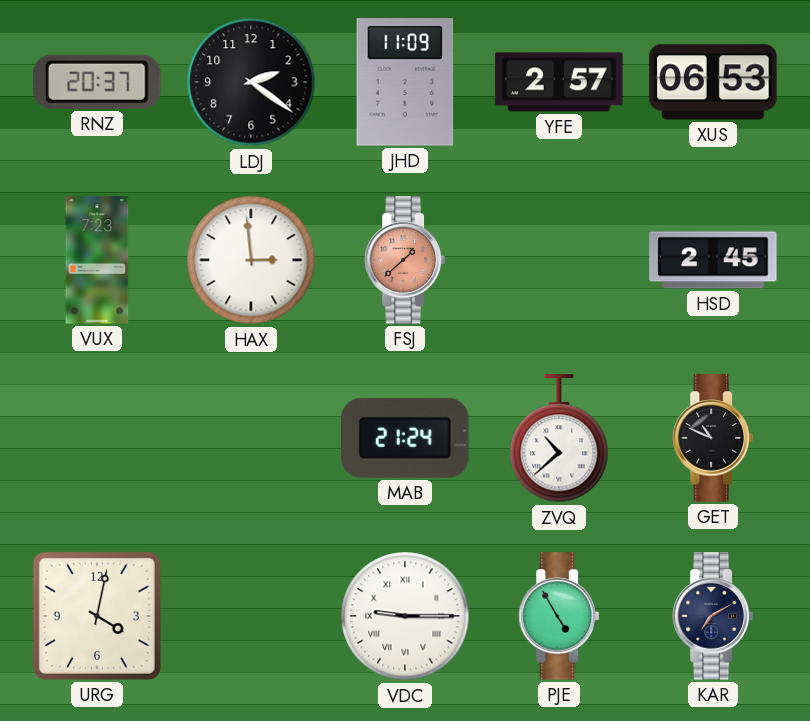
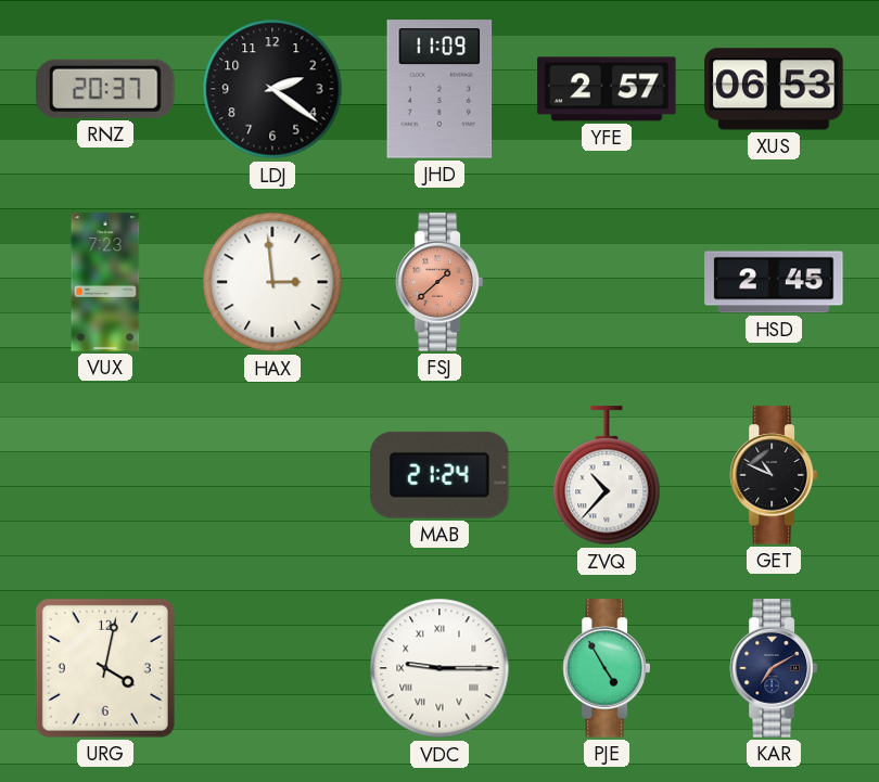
ZVQ: 10:38 -> 10:37
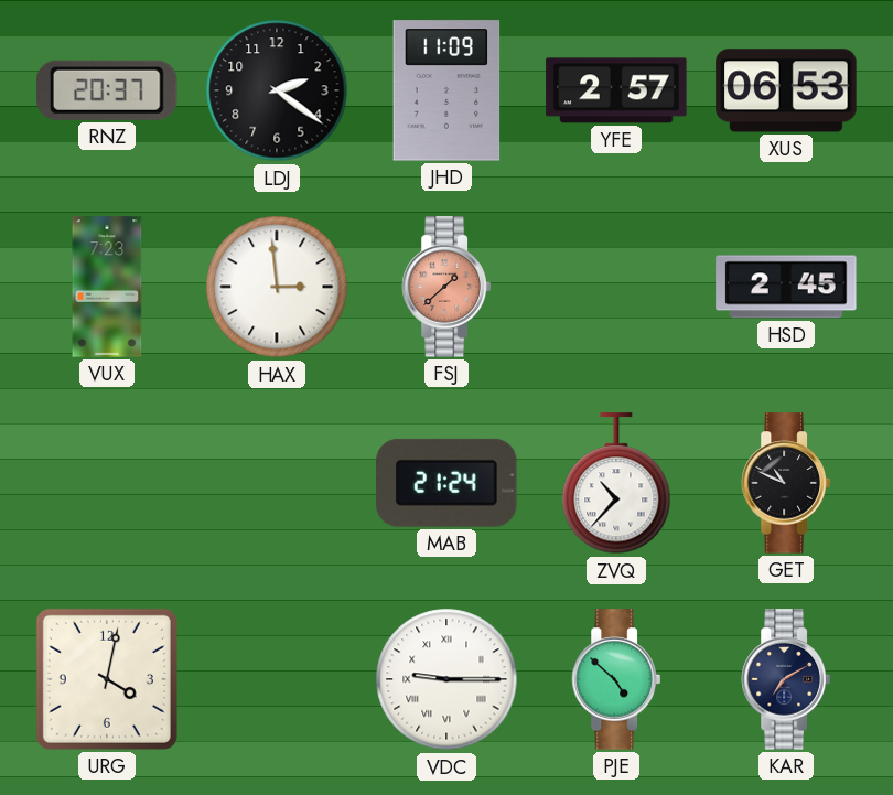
PJE: 4:55 -> 4:52
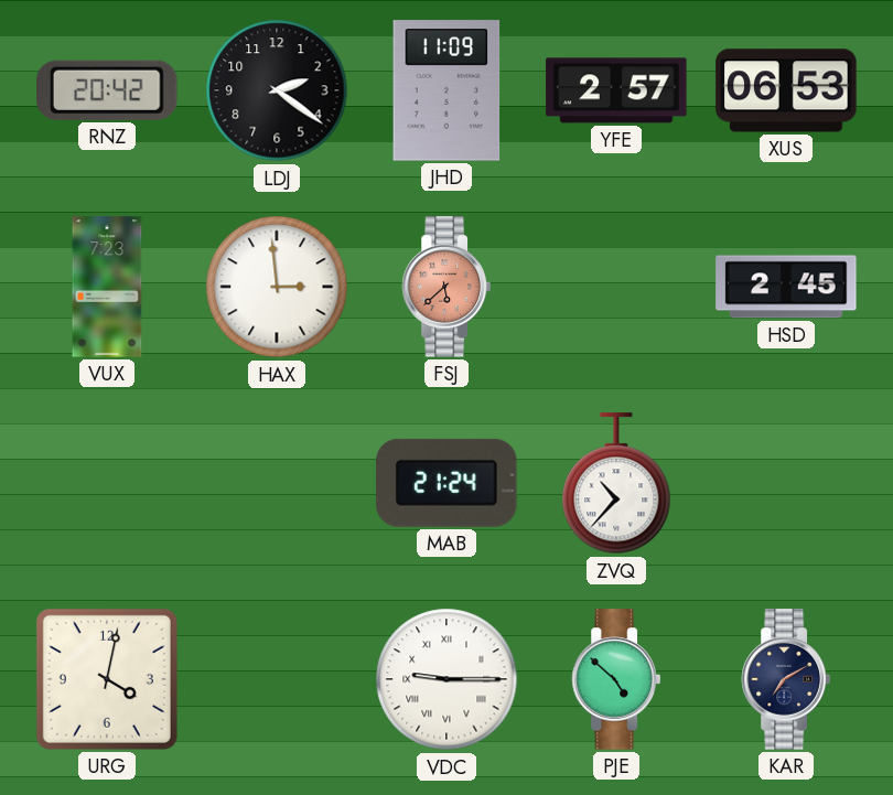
RNZ: 20:37 -> 20:42
FSJ: 1:38 -> 5:38
GET: 10:49 -> none
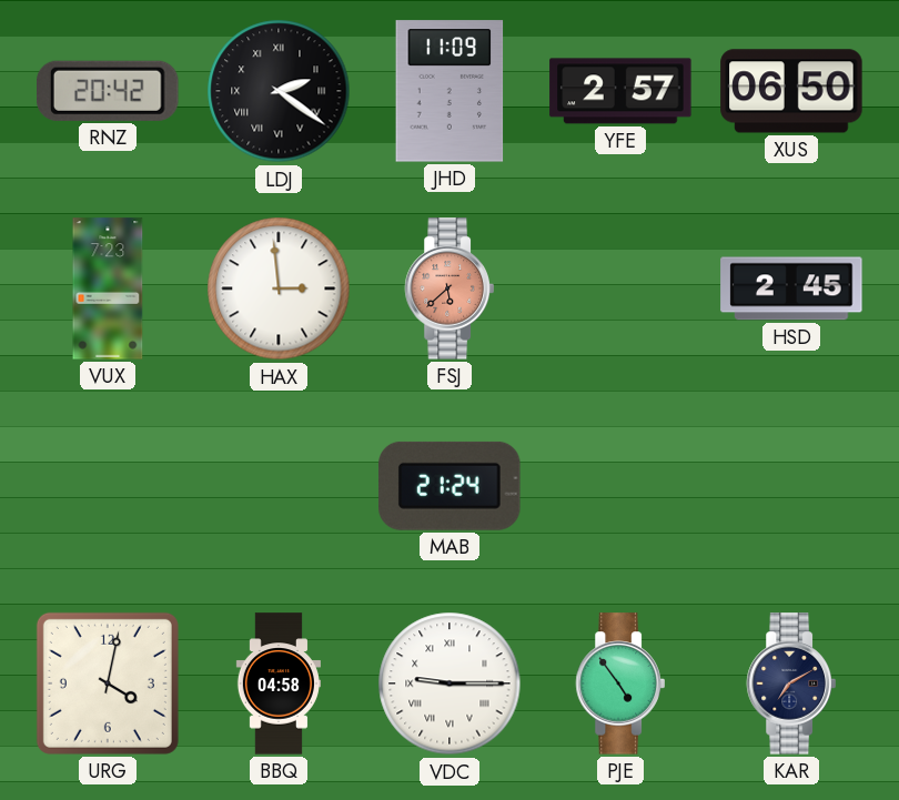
LDJ numerals: Arabic -> Roman
XUS: 06:53 -> 06:50
ZVQ: 10:37 -> none
BBQ: none -> 04:58
PJE: 4:52 -> 4:54
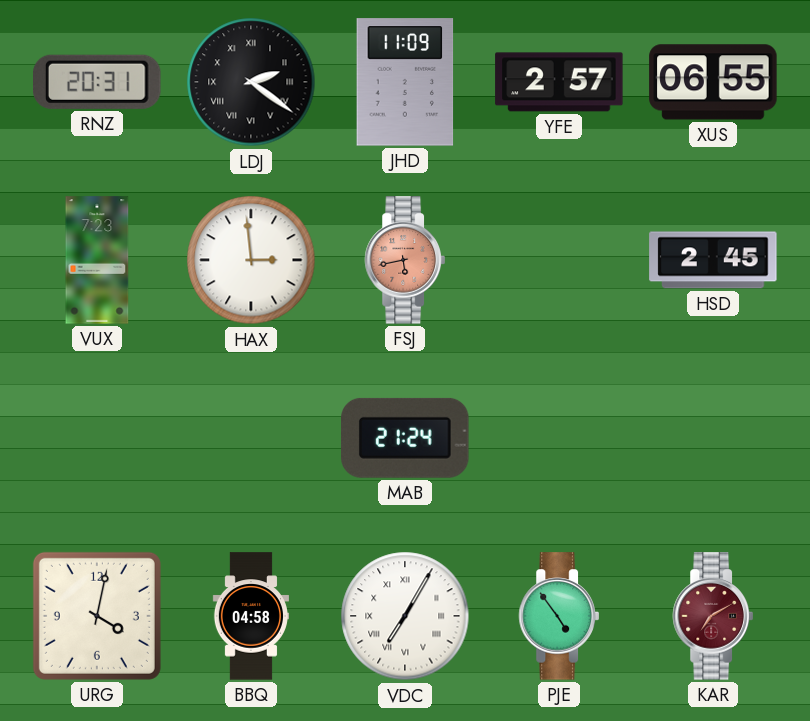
RNZ: 20:42 -> 20:31
XUS: 06:50 -> 06:55
FSJ: 5:38 -> 5:43
VDC: 9:15 -> 7:05
KAR dial: navy -> burgundy
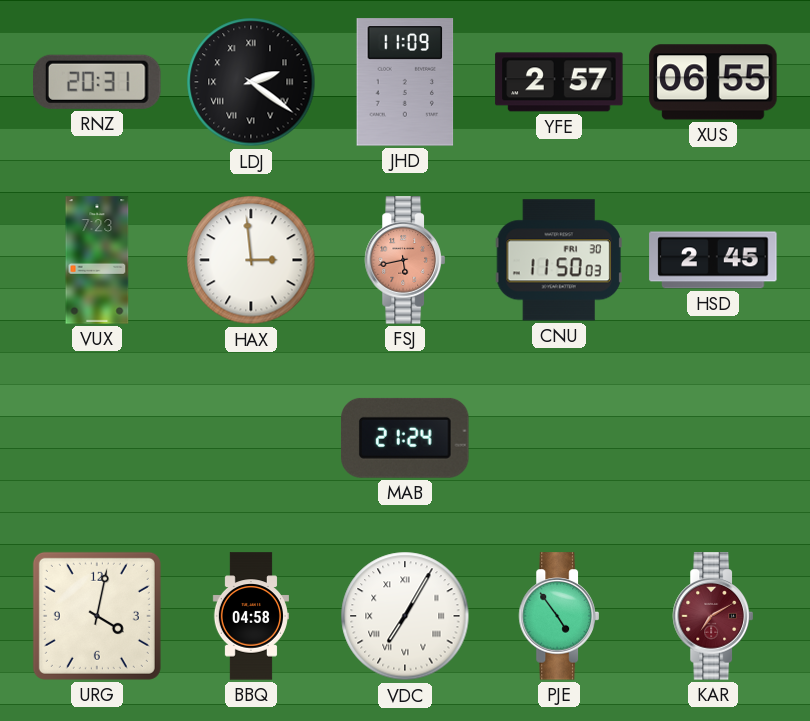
CNU: none -> 11:50
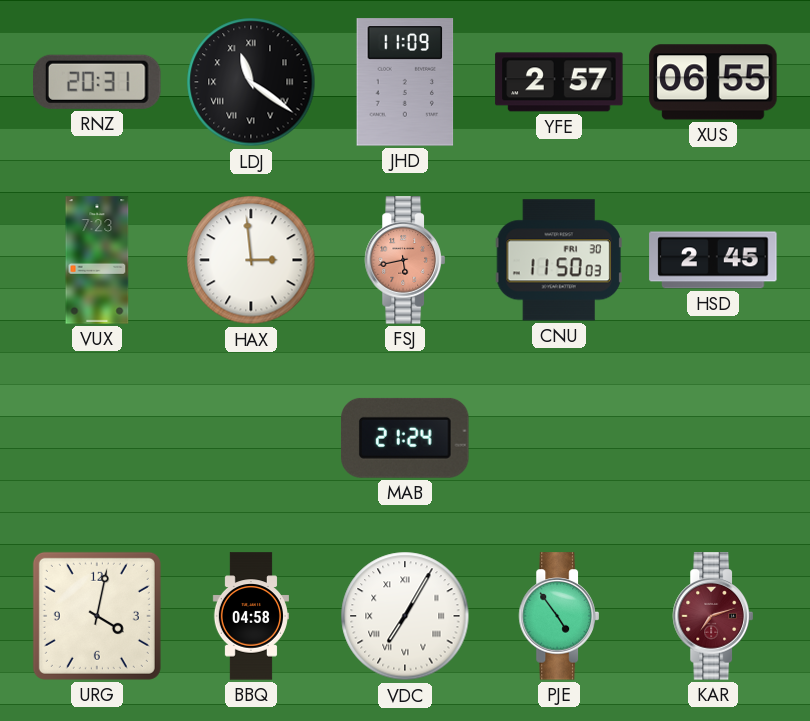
LDJ: 2:21 -> 11:21
KAR: 7:10 -> 7:12
